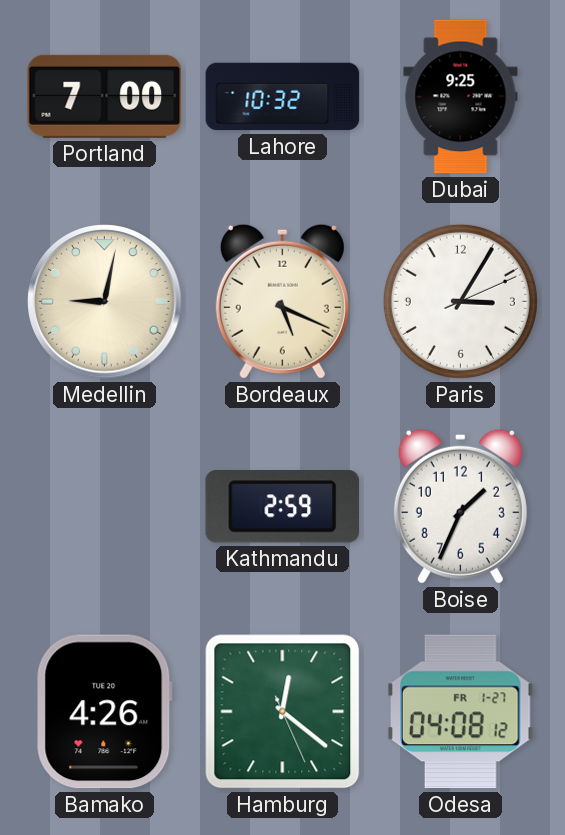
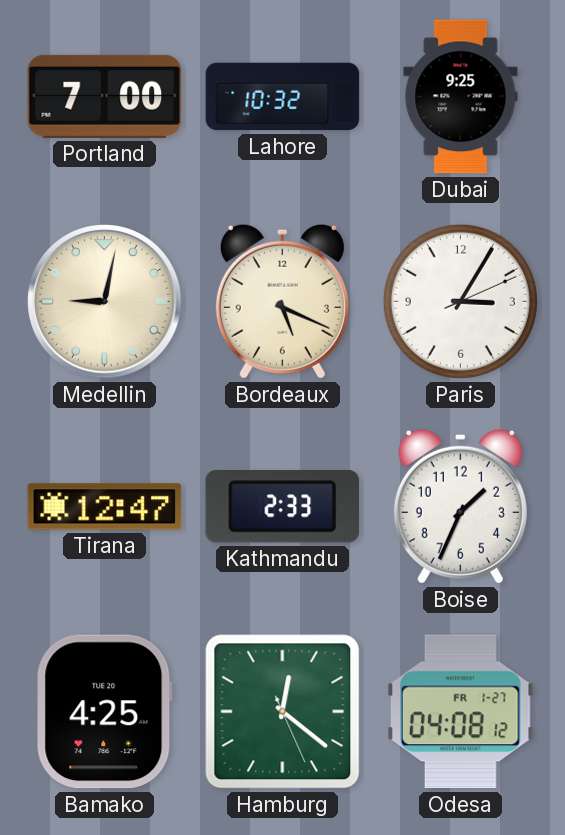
Tirana: none -> 12:47
Kathmandu: 2:59 -> 2:33
Bamako: 4:26 -> 4:25
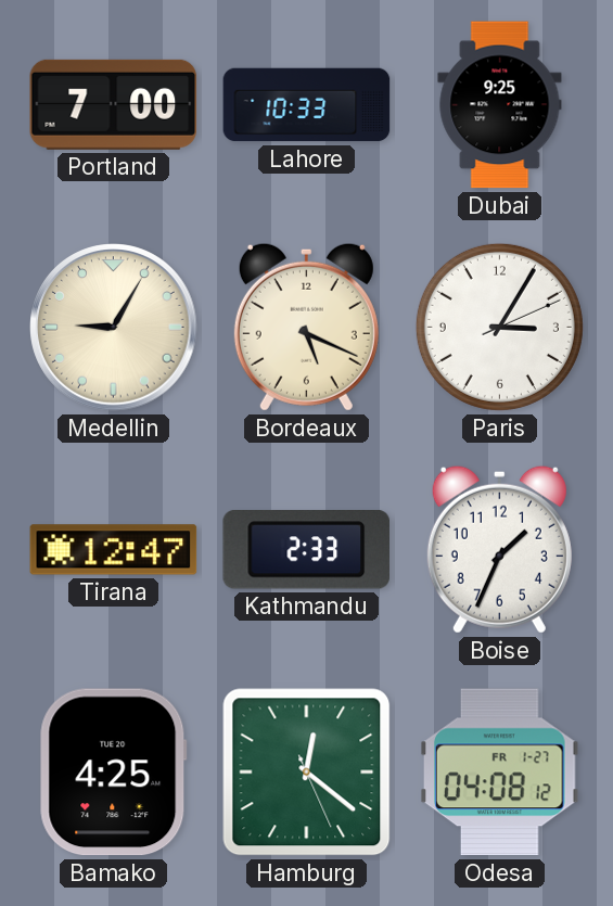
Lahore: 10:32 -> 10:33
Medellin: 9:02 -> 9:05
